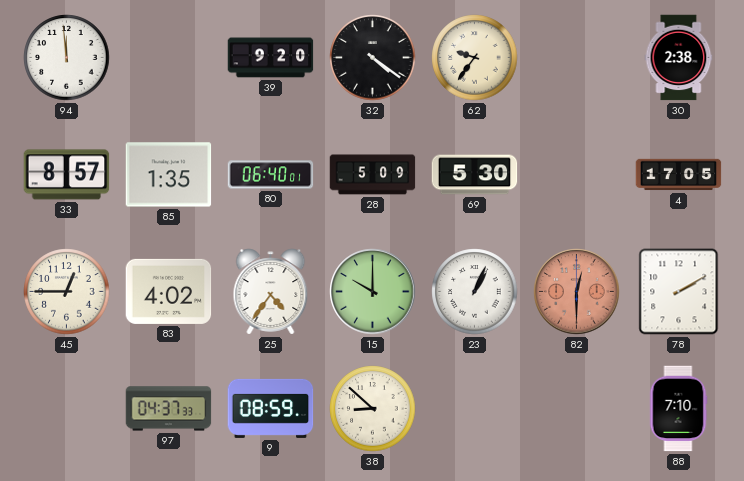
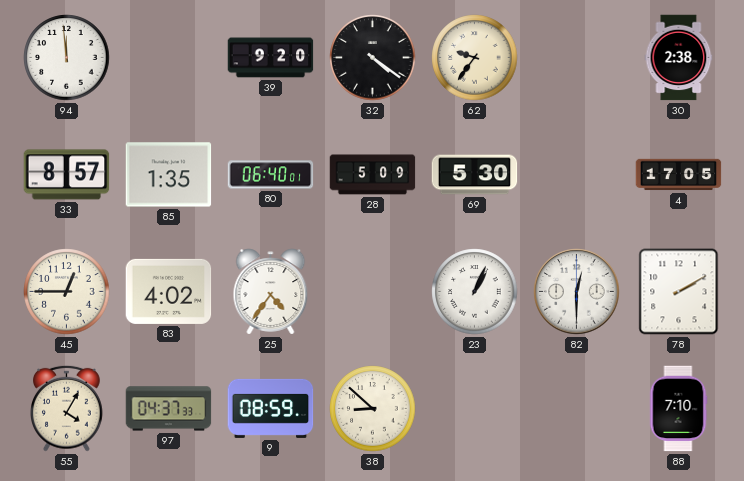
15: 10:00 -> none
82 dial: salmon -> white
55: none -> 4:05
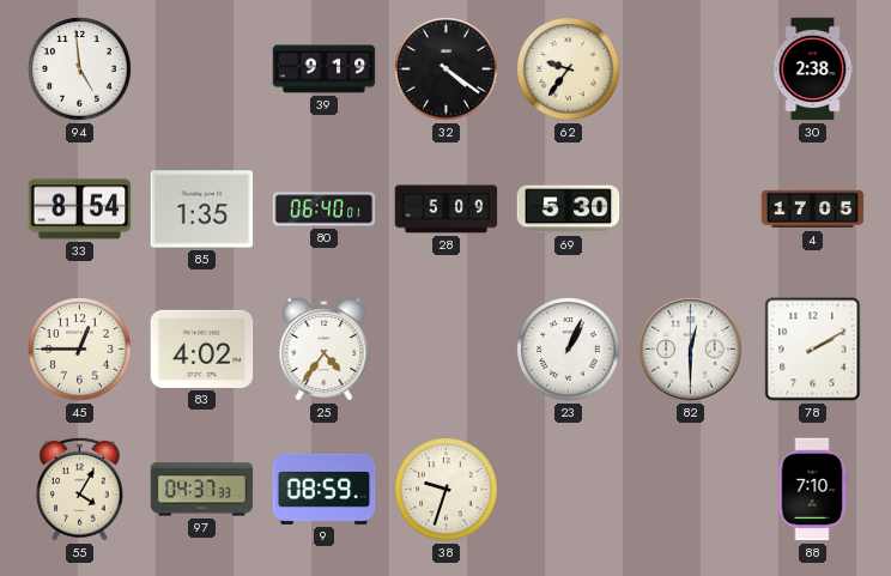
94: 11:59 -> 4:59
39: 9:20 -> 9:19
33: 8:57 -> 8:54
38: 8:52 -> 9:33
